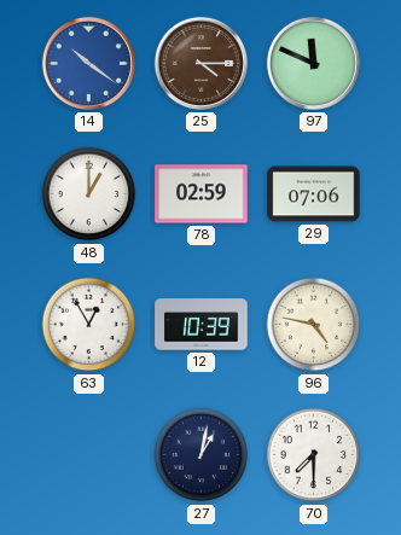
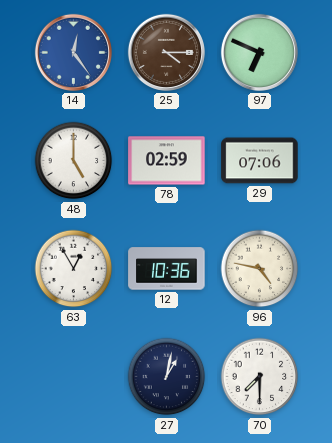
14: 10:21 -> 12:24
97: 11:49 -> 6:49
48: 1:00 -> 5:00
12: 10:39 -> 10:36
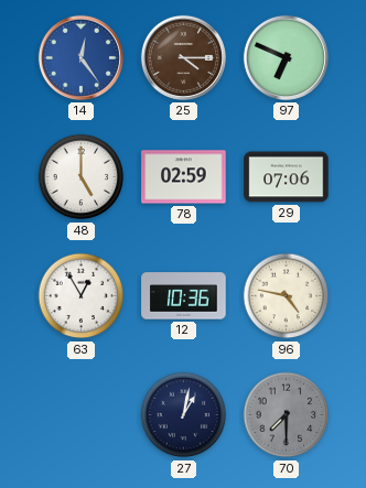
70 dial: white -> grey
